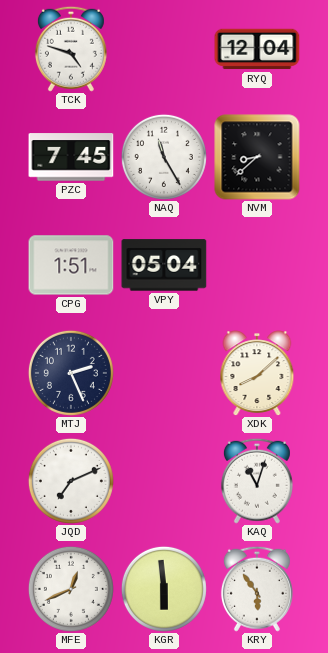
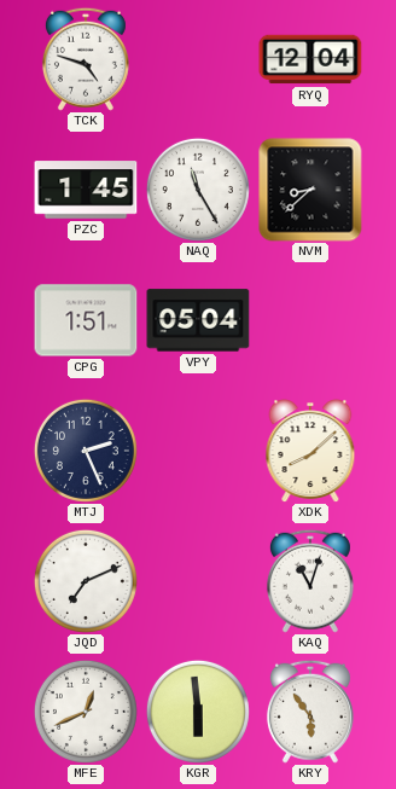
PZC: 7:45 -> 1:45
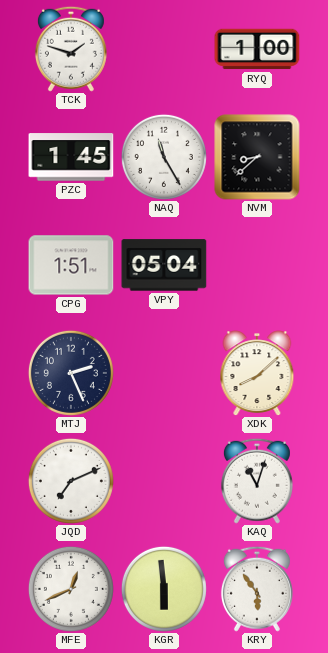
TCK: 4:48 -> 1:48
RYQ: 12:04 -> 1:00
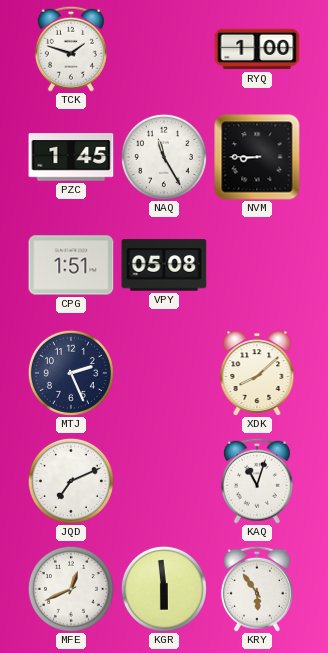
NVM: 8:38 -> 8:45
VPY: 05:04 -> 05:08
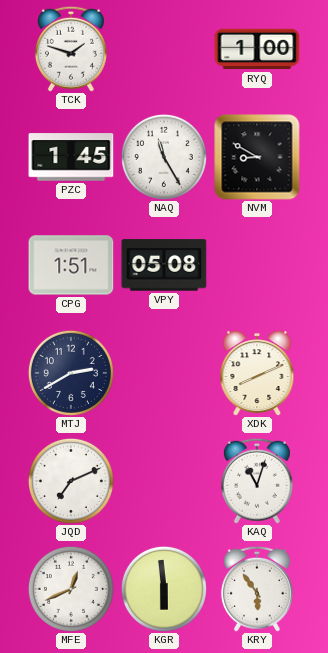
NVM: 8:45 -> 8:50
MTJ: 2:26 -> 2:40
XDK: 8:08 -> 8:11
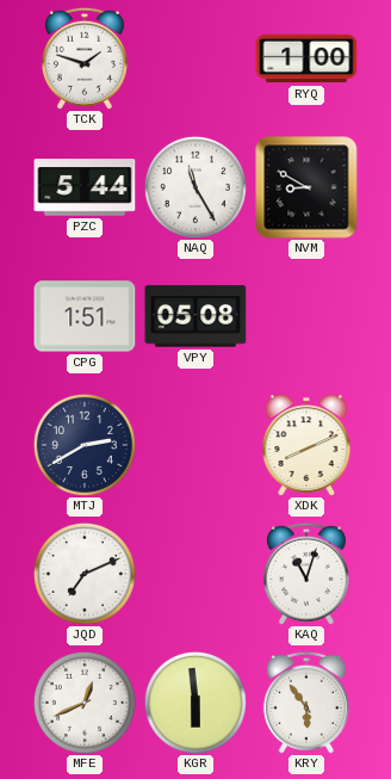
PZC: 1:45 -> 5:44
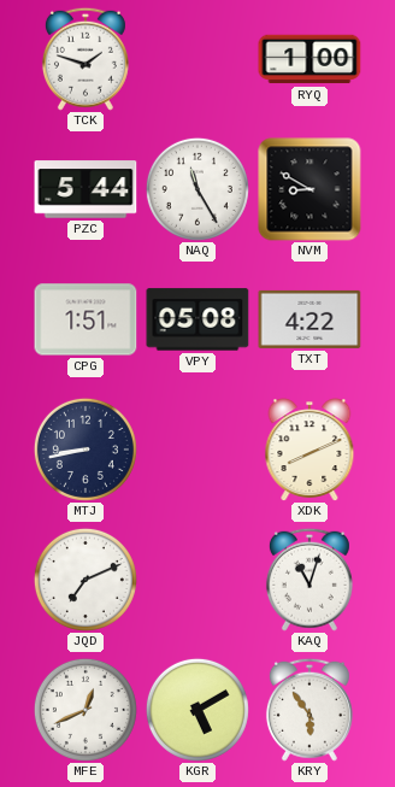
TXT: none -> 4:22
MTJ: 2:40 -> 8:43
KGR: 5:59 -> 5:10
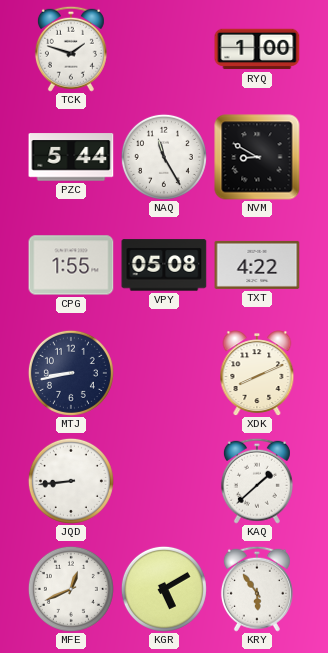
CPG: 1:51 -> 1:55
JQD: 7:11 -> 8:44
KAQ: 11:03 -> 1:38
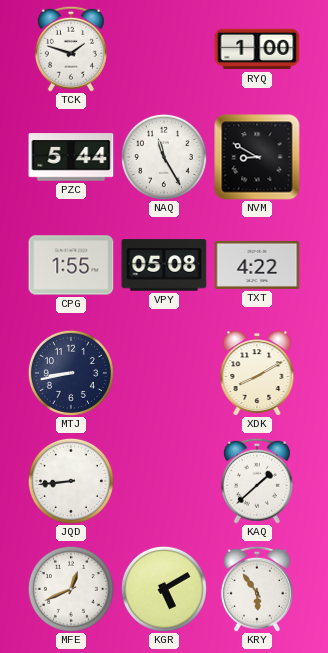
XDK: 8:11 -> 8:10
